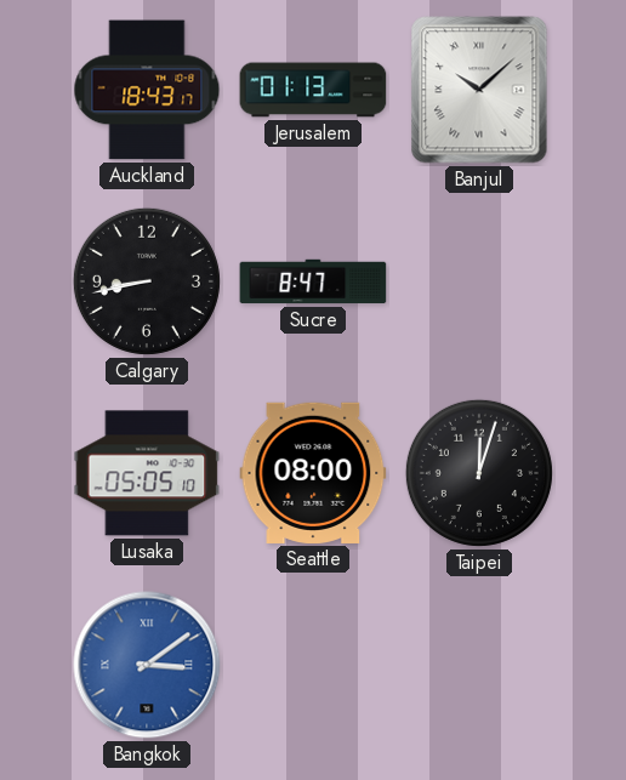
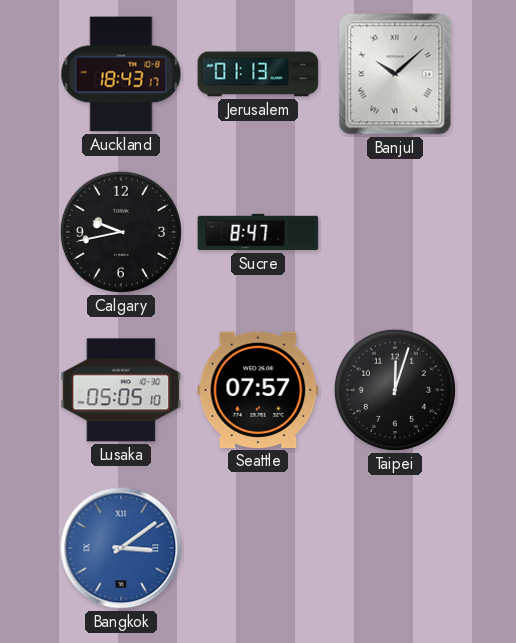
Calgary: 8:43 -> 9:43
Seattle: 08:00 -> 07:57
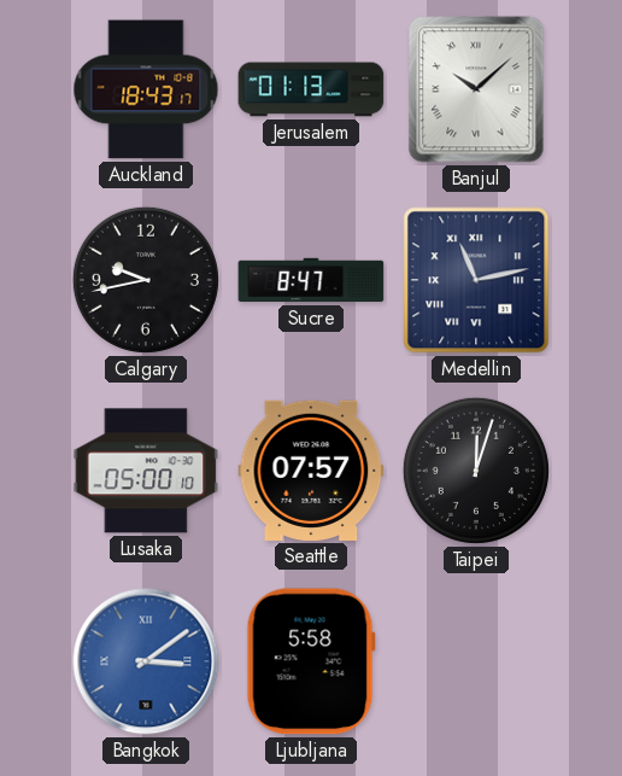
Medellin: none -> 11:13
Lusaka: 05:05 -> 05:00
Ljubljana: none -> 5:58
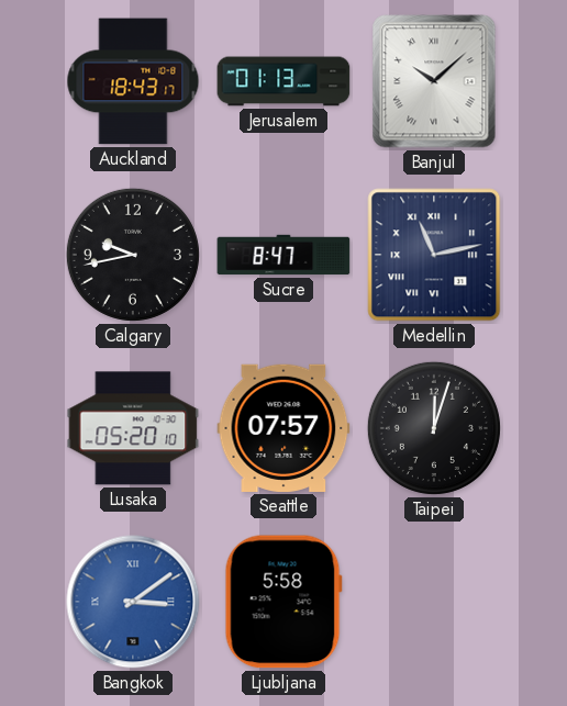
Lusaka: 05:00 -> 05:20
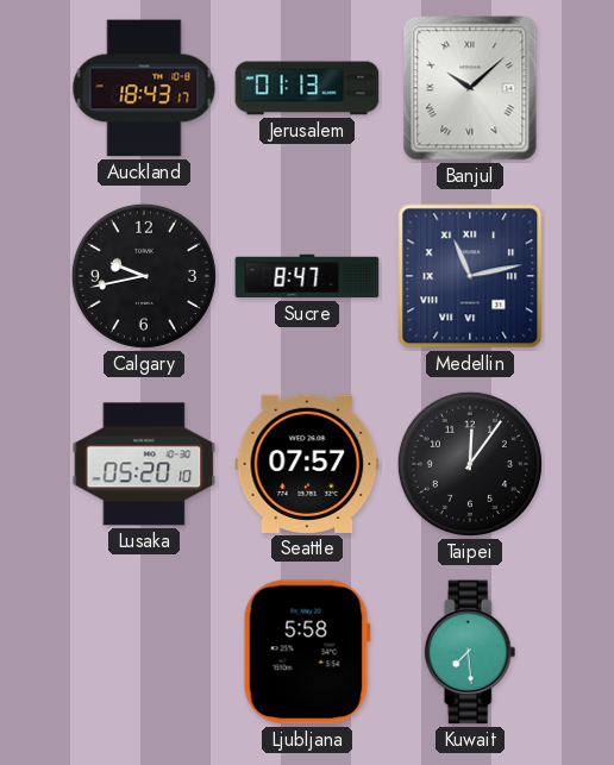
Taipei: 12:03 -> 12:06
Bangkok: 3:09 -> none
Kuwait: none -> 7:29
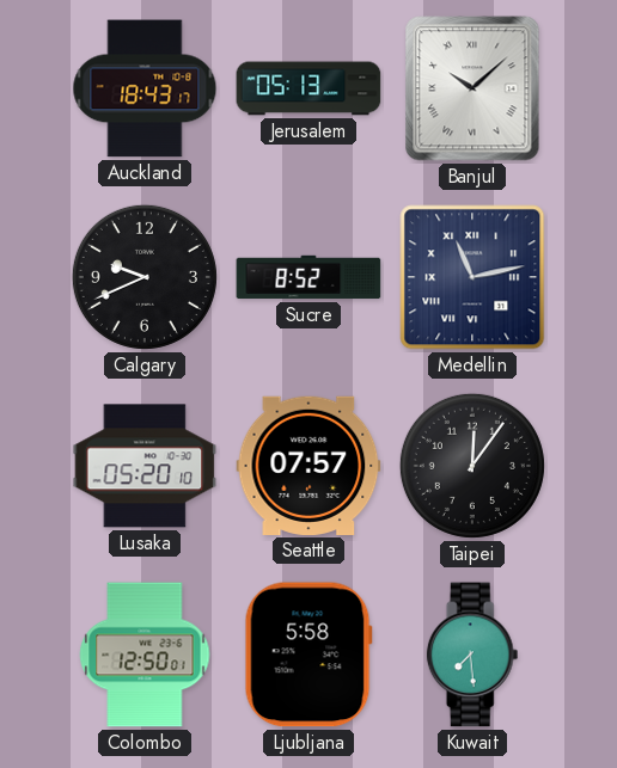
Jerusalem: 01:13 -> 05:13
Calgary: 9:43 -> 9:41
Sucre: 8:47 -> 8:52
Colombo: none -> 12:50
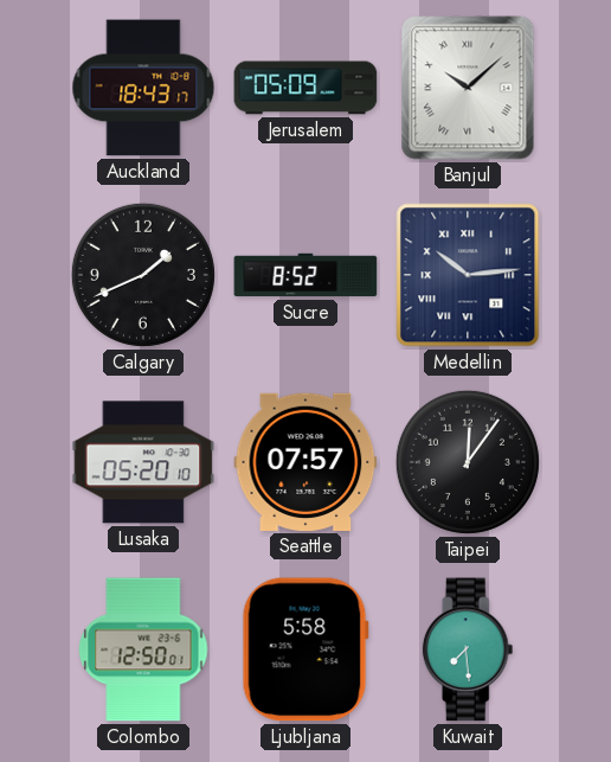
Jerusalem: 05:13 -> 05:09
Calgary: 9:41 -> 1:41
Medellin: 11:13 -> 10:14
